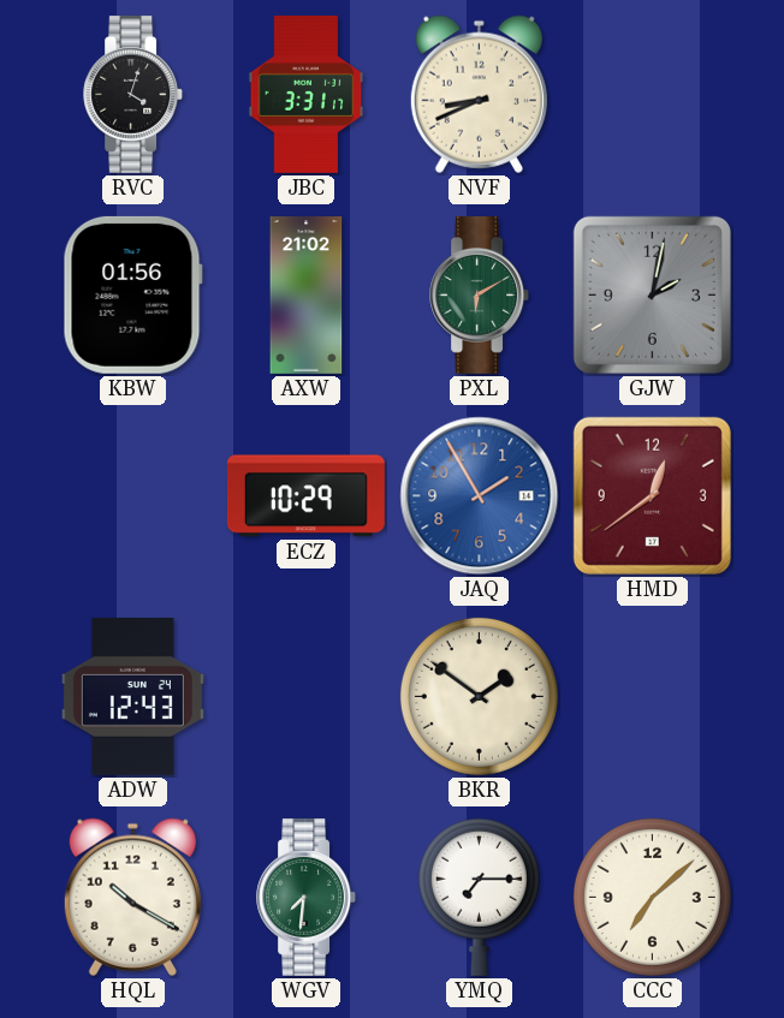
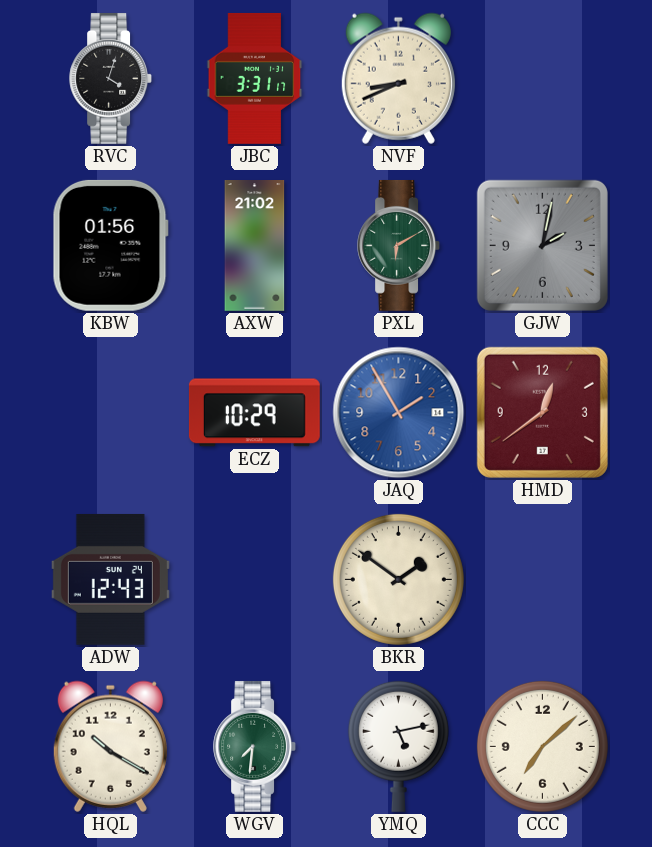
YMQ: 7:15 -> 5:13
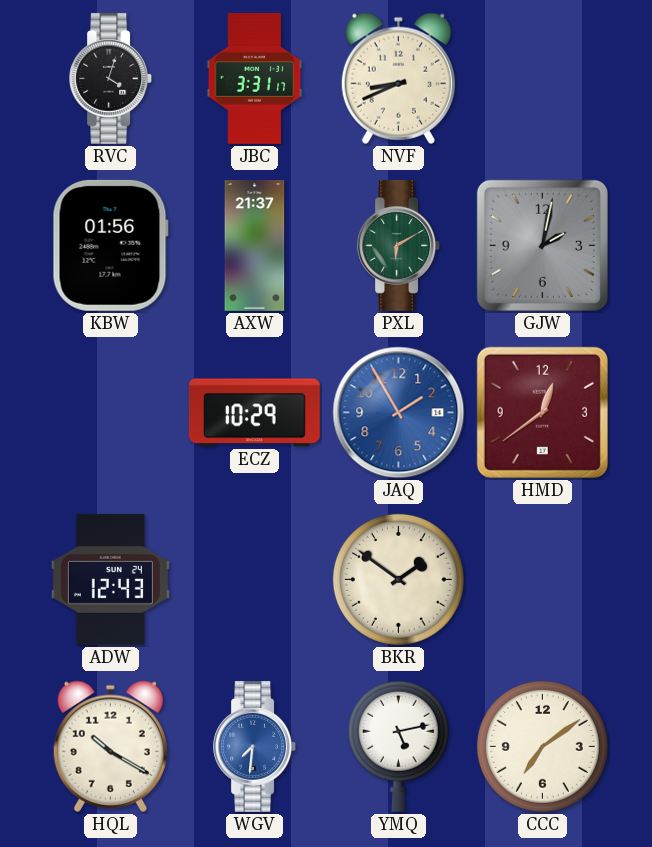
AXW: 21:02 -> 21:37
WGV dial: green -> blue
CCC: 7:08 -> 7:09
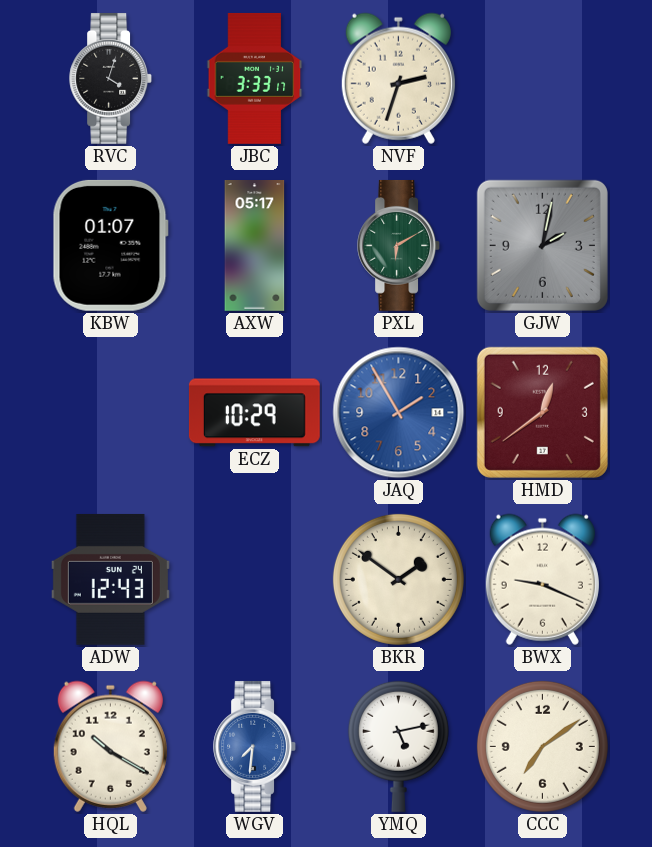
JBC: 3:31 -> 3:33
NVF: 8:41 -> 2:33
KBW: 01:56 -> 01:07
AXW: 21:37 -> 05:17
BWX: none -> 9:19
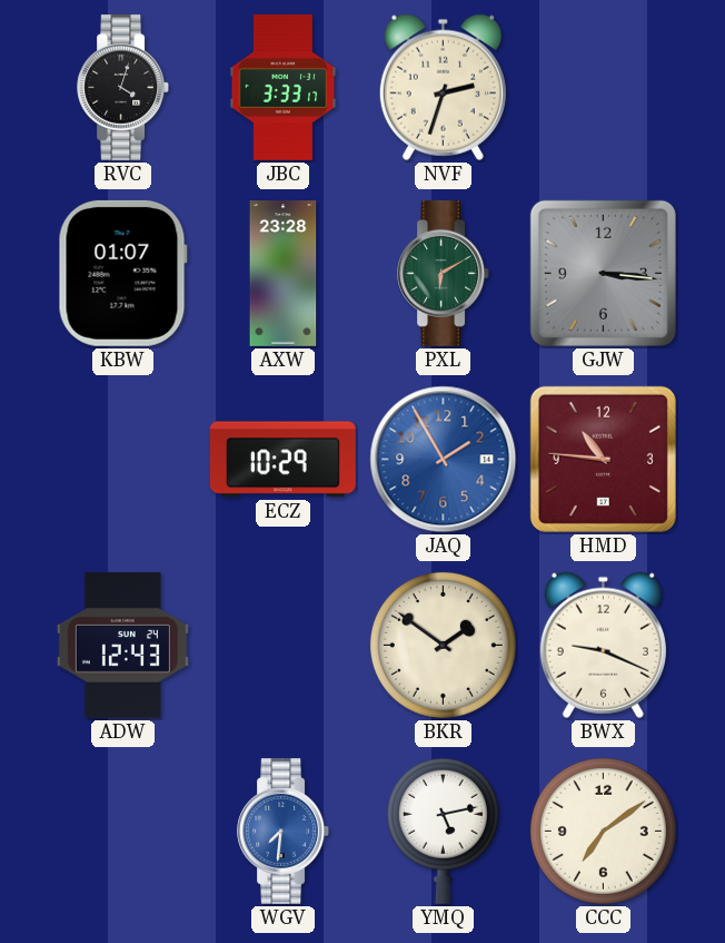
AXW: 05:17 -> 23:28
GJW: 2:02 -> 3:16
HMD: 12:39 -> 10:46
HQL: 10:20 -> none
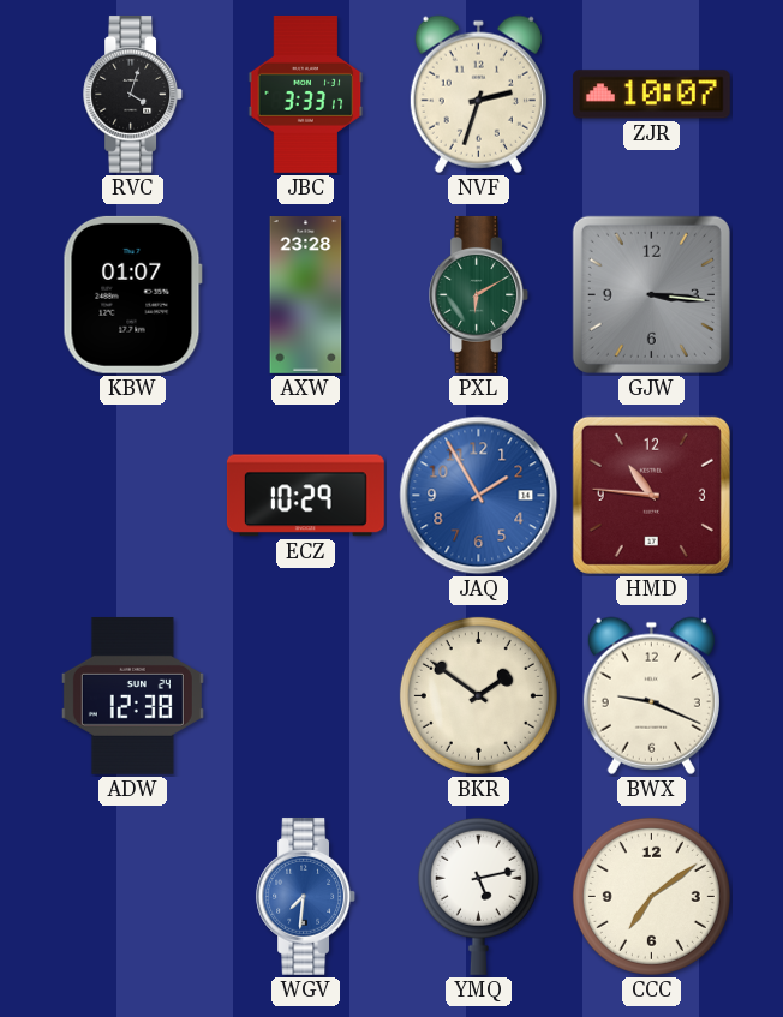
ZJR: none -> 10:07
ADW: 12:43 -> 12:38
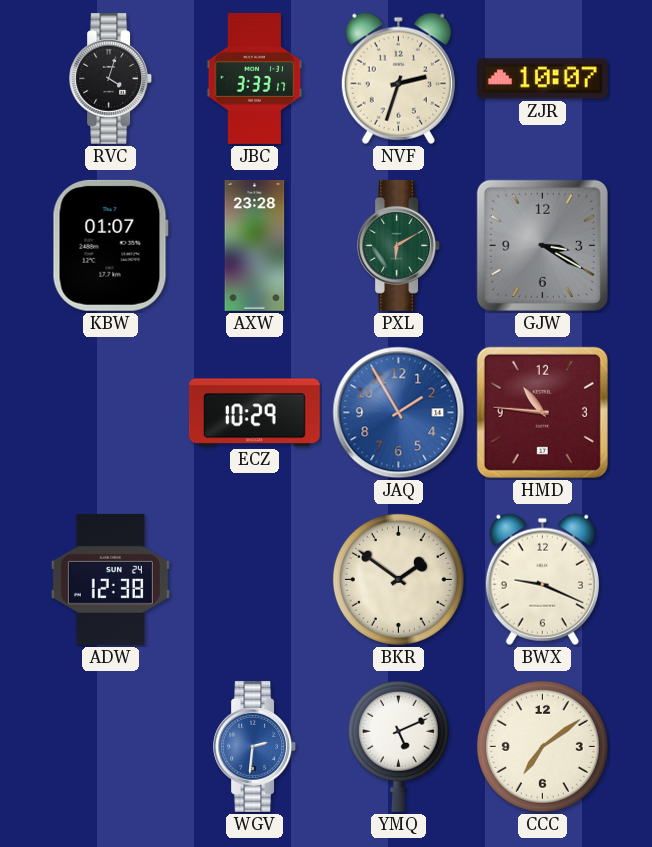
GJW: 3:16 -> 3:20
WGV: 7:31 -> 2:31
YMQ: 5:13 -> 5:11
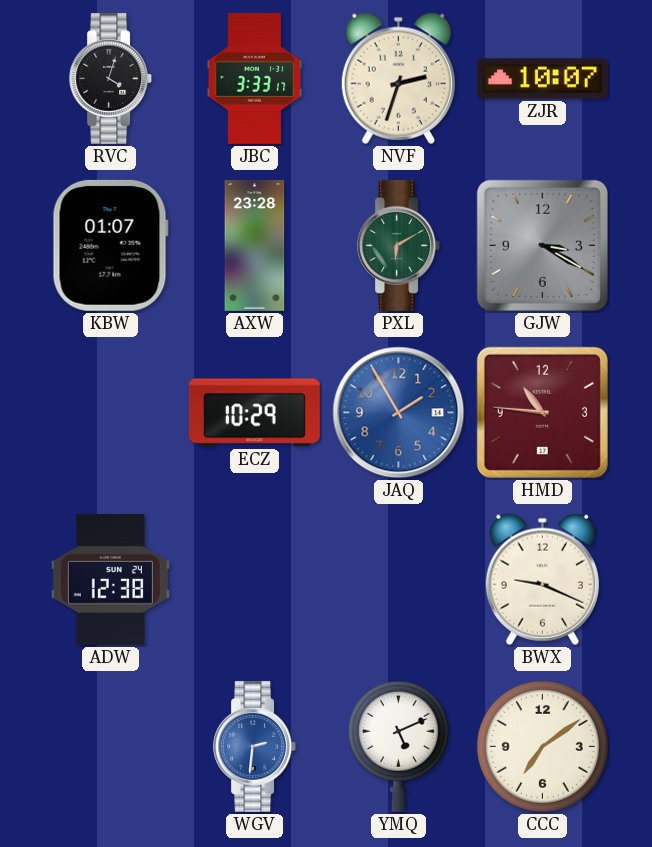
BKR: 1:51 -> none
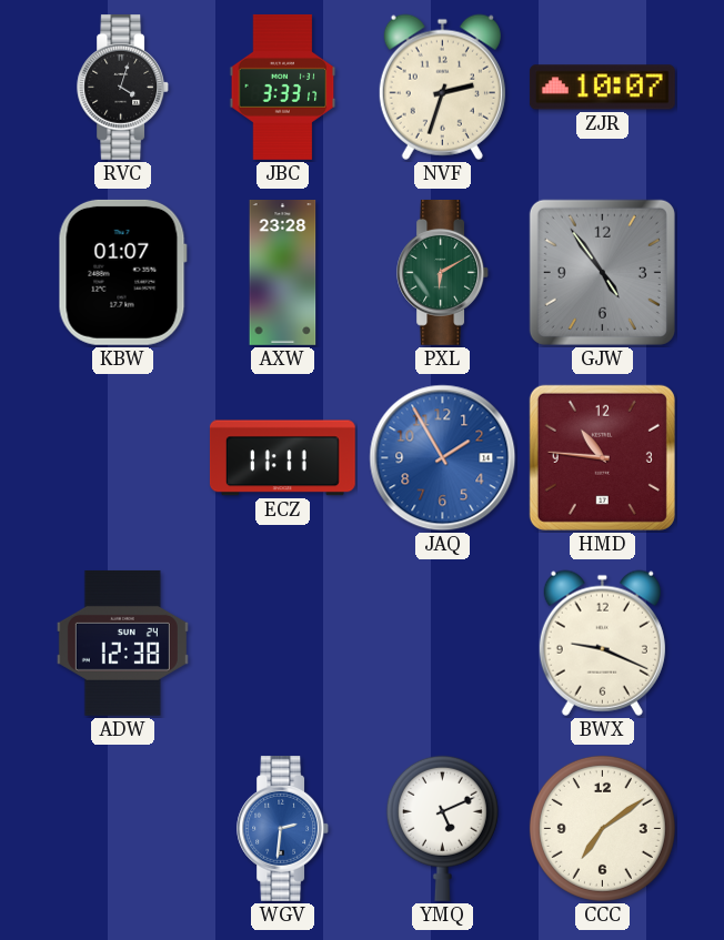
GJW: 3:20 -> 4:54
ECZ: 10:29 -> 11:11
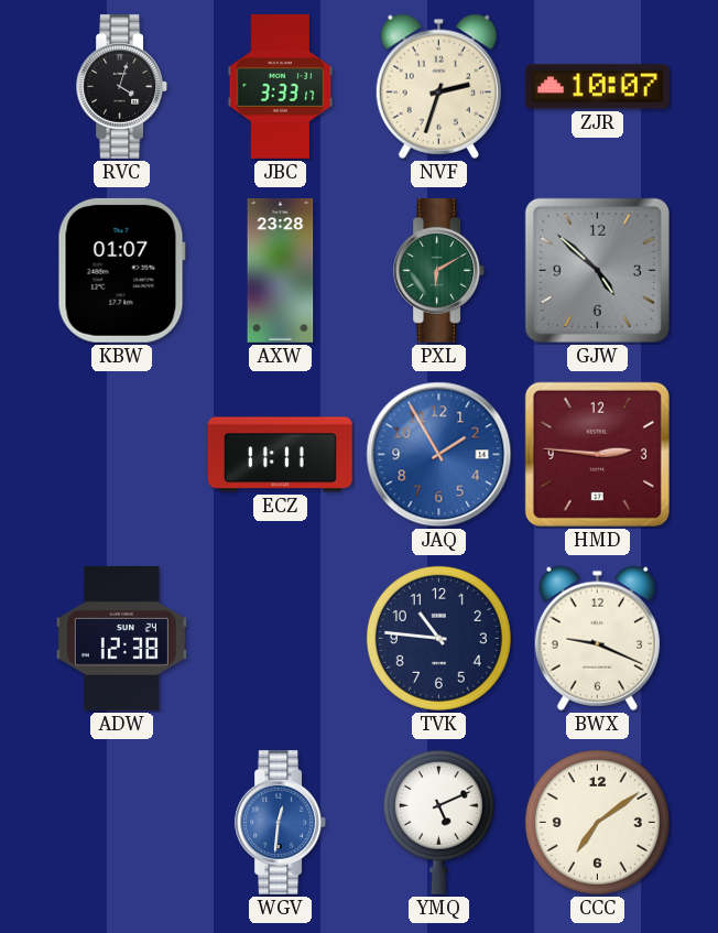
GJW: 4:54 -> 4:52
HMD: 10:46 -> 2:46
TVK: none -> 10:46
WGV: 2:31 -> 12:31
